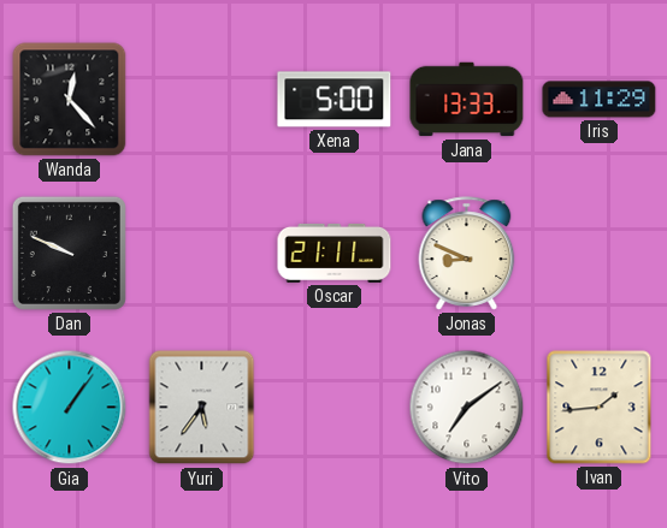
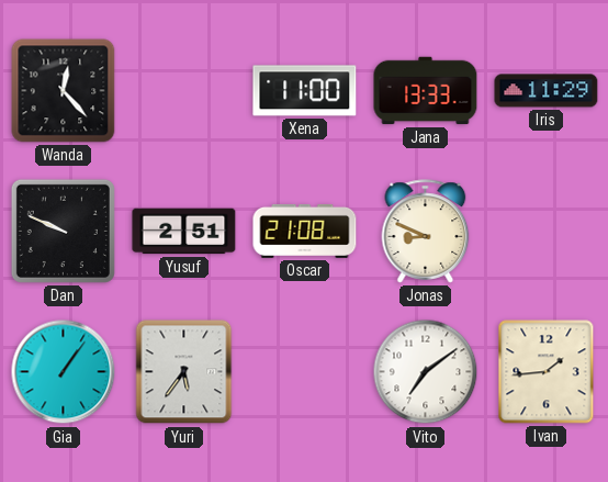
Xena: 5:00 -> 11:00
Yusuf: none -> 2:51
Oscar: 21:11 -> 21:08
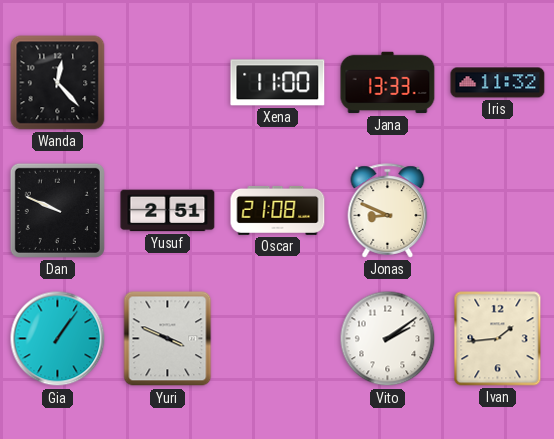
Iris: 11:29 -> 11:32
Yuri: 5:36 -> 3:49
Vito: 7:09 -> 2:09
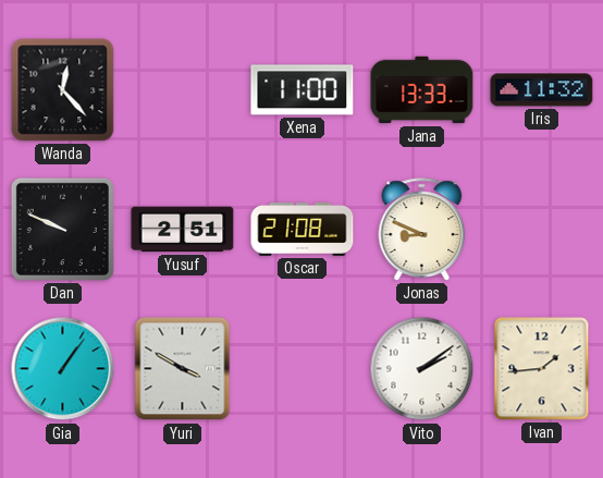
Yuri: 3:49 -> 3:50
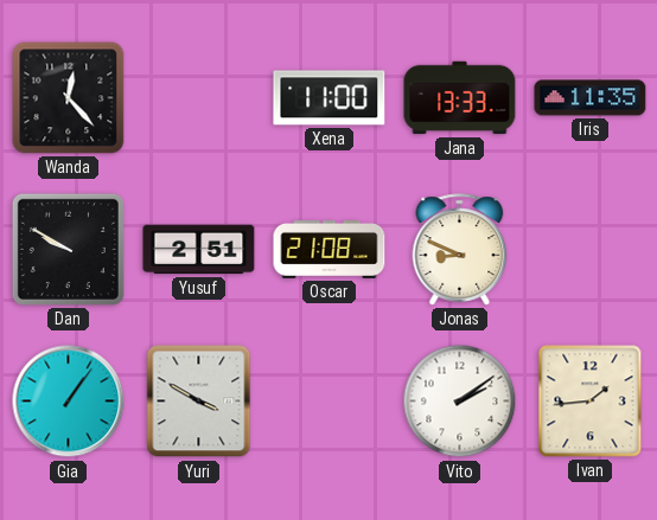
Iris: 11:32 -> 11:35
Dan: 9:49 -> 9:50
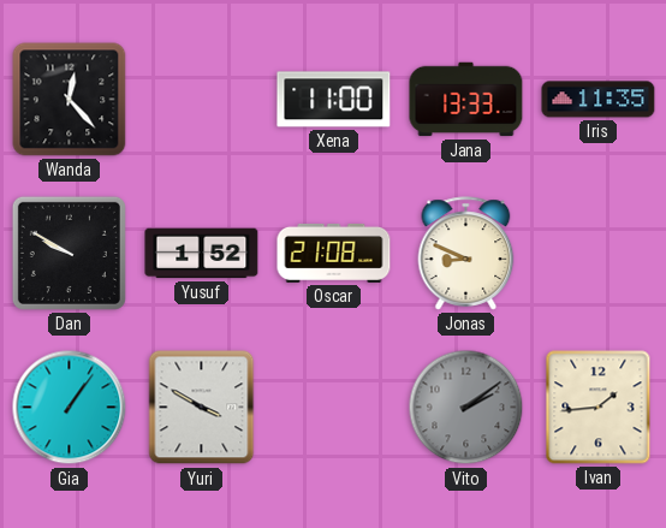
Yusuf: 2:51 -> 1:52
Vito dial: white -> grey
